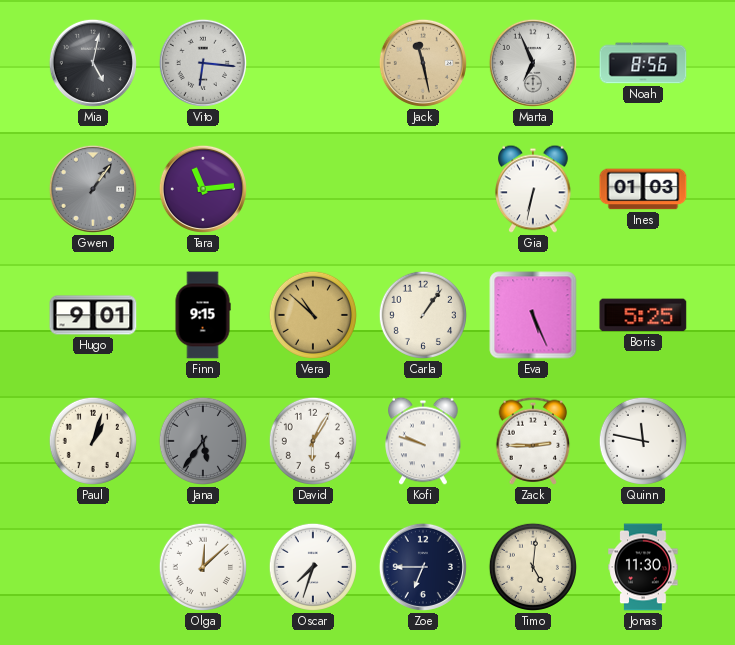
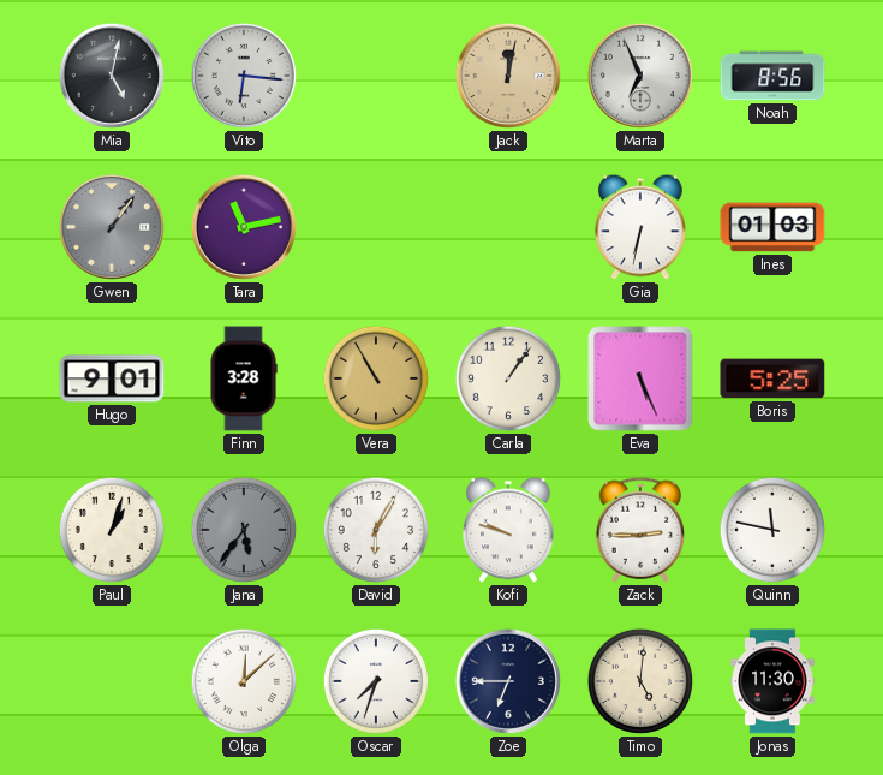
Jack: 11:28 -> 12:02
Tara: 11:14 -> 11:13
Finn: 9:15 -> 3:28
Vera: 10:52 -> 10:55
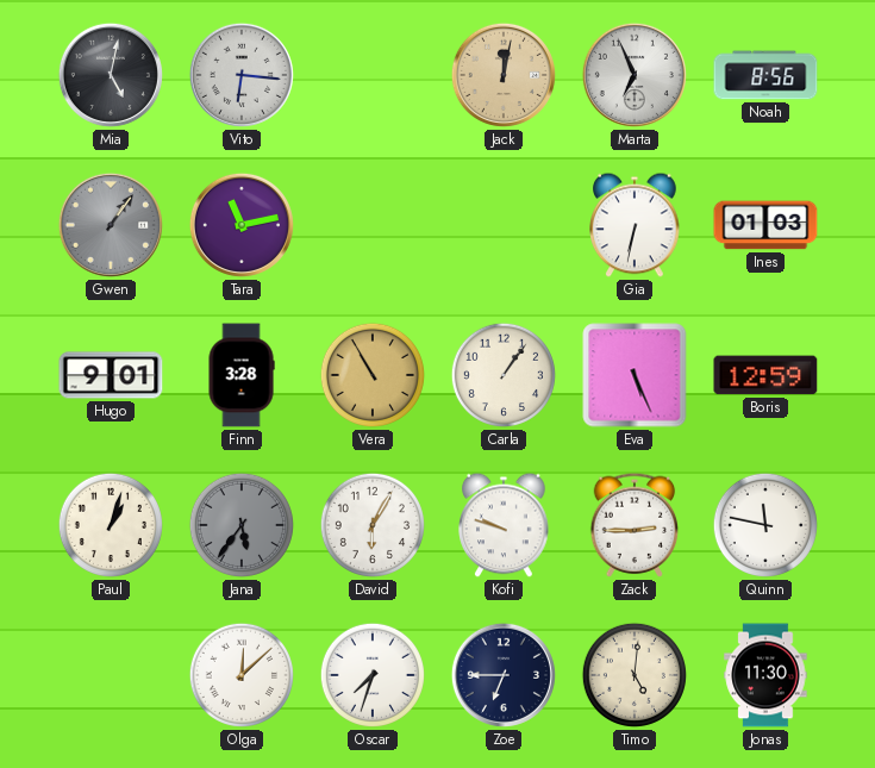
Boris: 5:25 -> 12:59
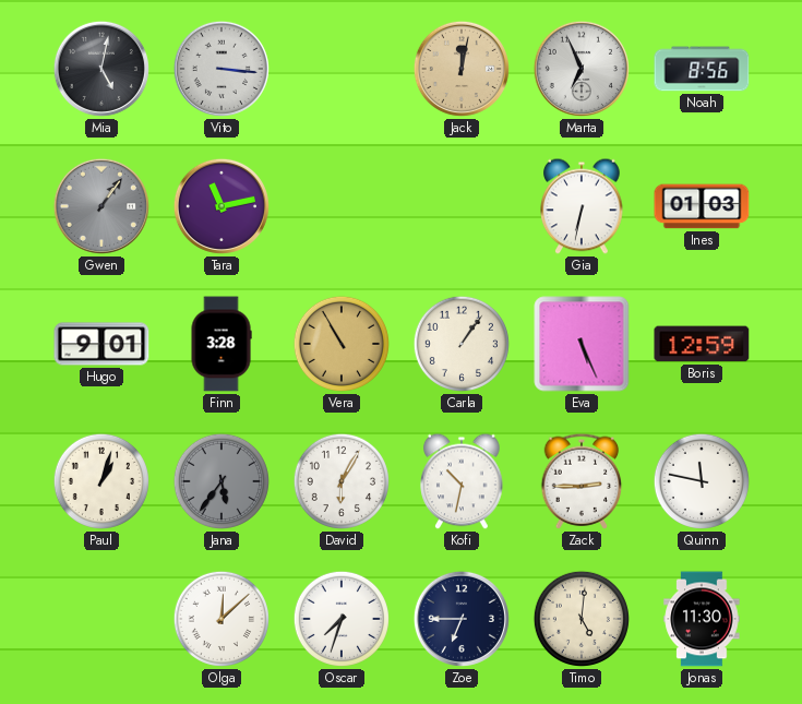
Vito: 6:16 -> 3:16
Kofi: 9:48 -> 10:32
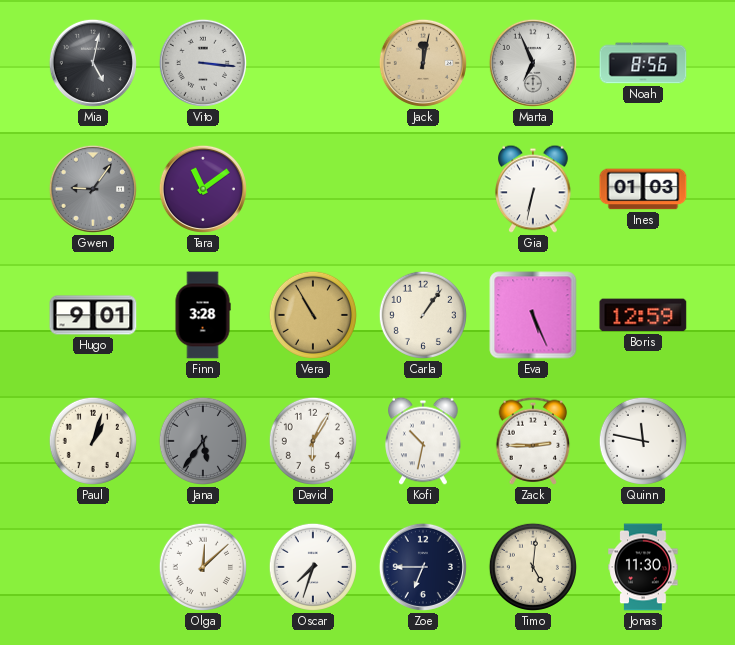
Gwen: 1:06 -> 9:06
Tara: 11:13 -> 11:09
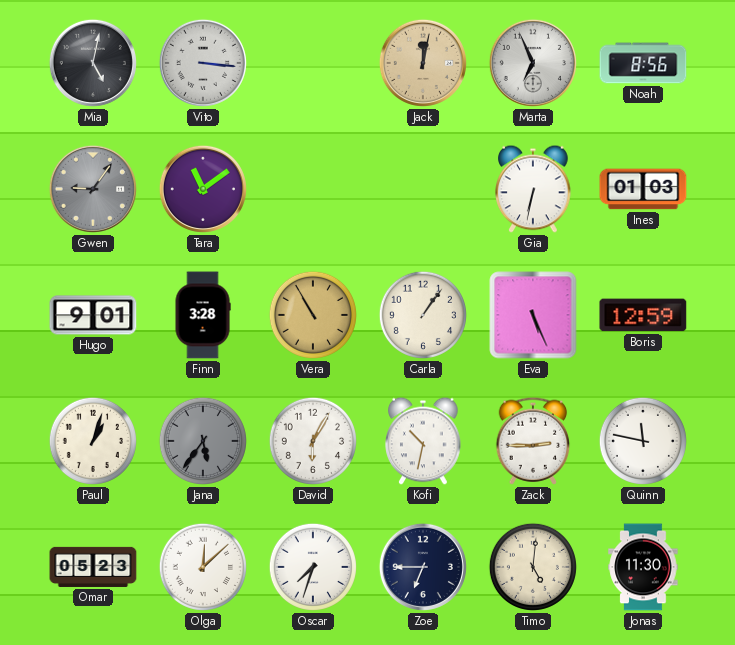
Omar: none -> 05:23
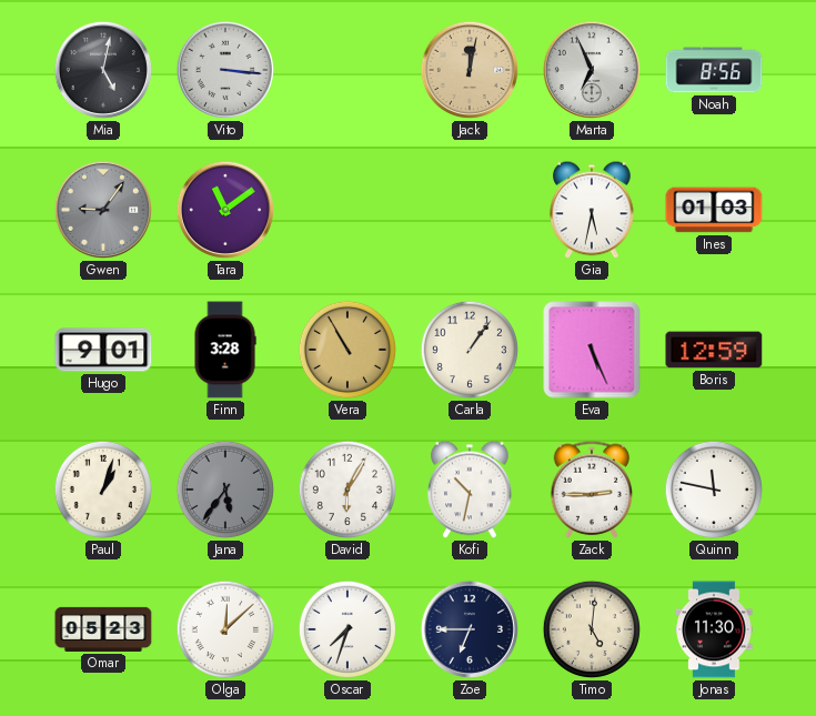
Gia: 6:32 -> 5:32
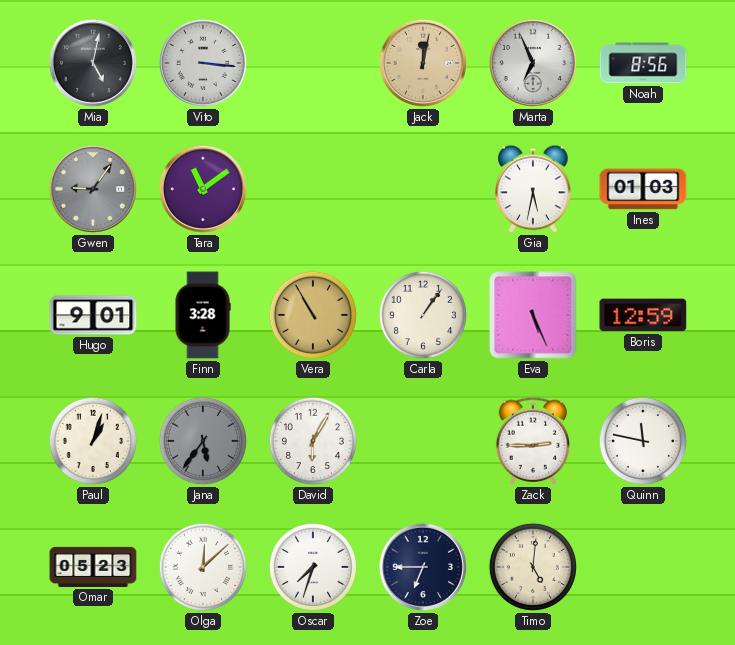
Kofi: 10:32 -> none
Jonas: 11:30 -> none
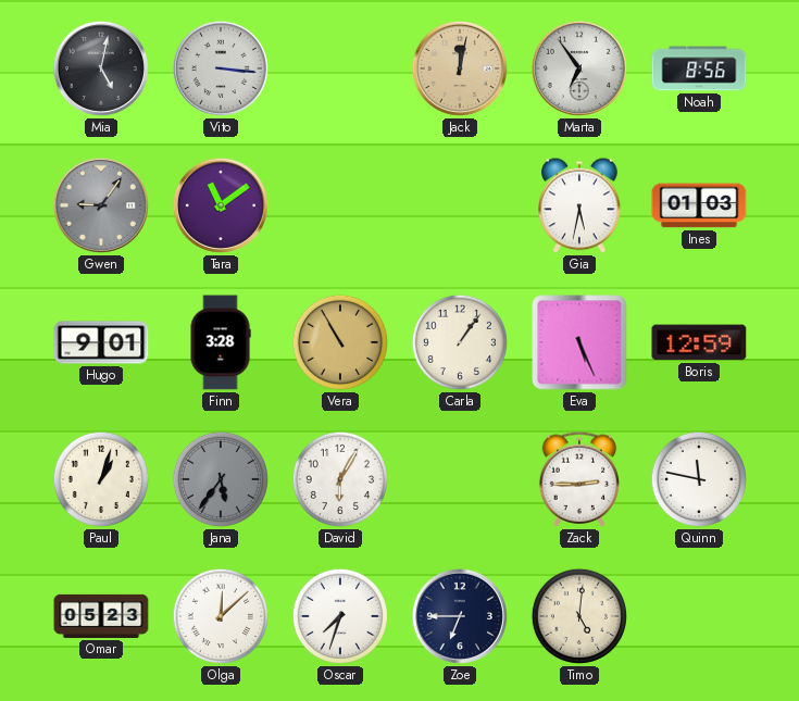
Marta: 6:56 -> 6:54
